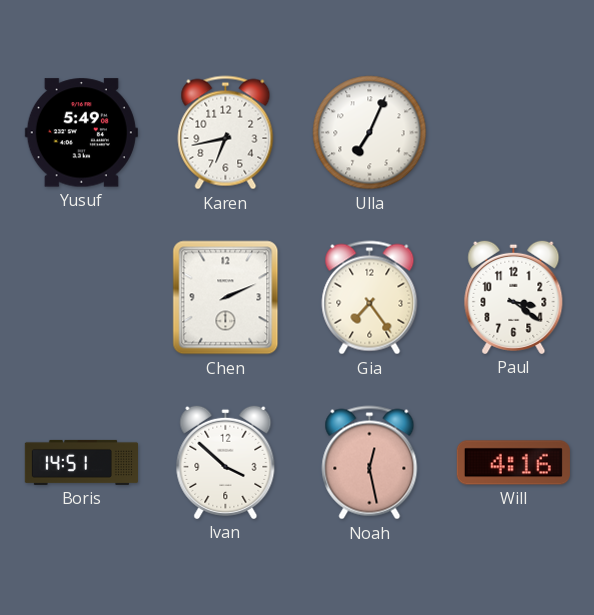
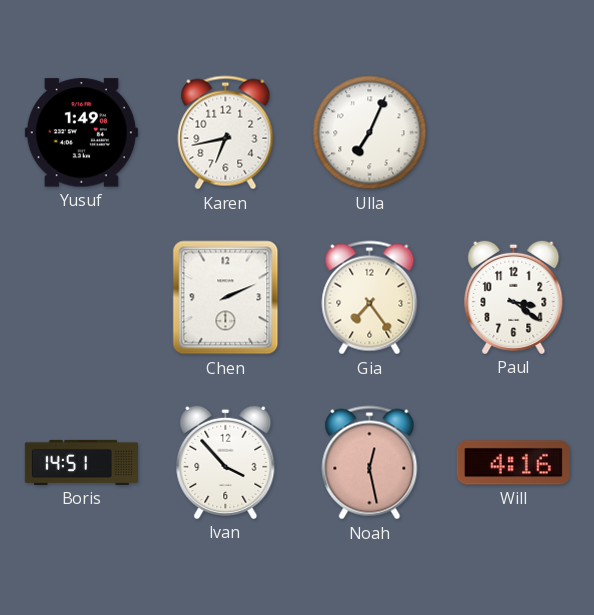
Yusuf: 5:49 -> 1:49
Ivan: 3:52 -> 3:53
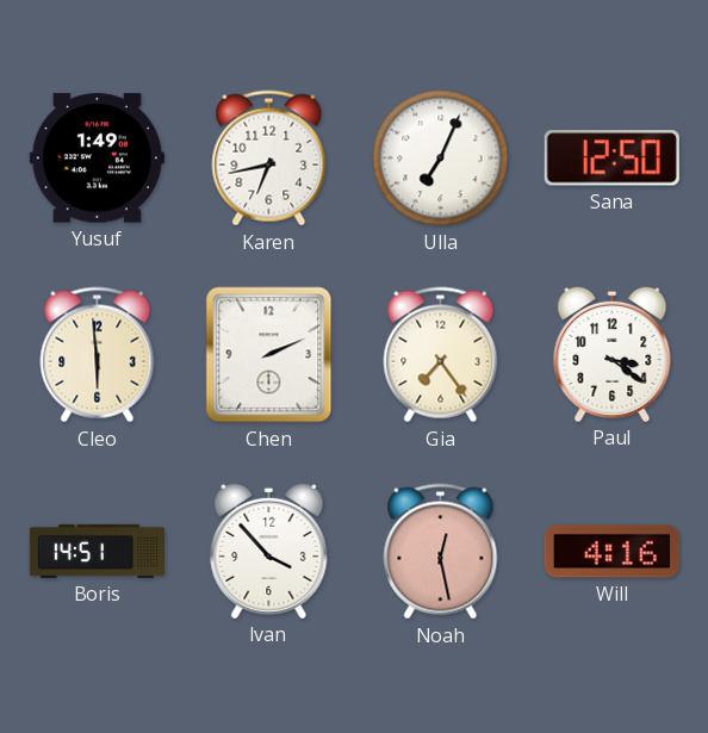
Sana: none -> 12:50
Cleo: none -> 5:59
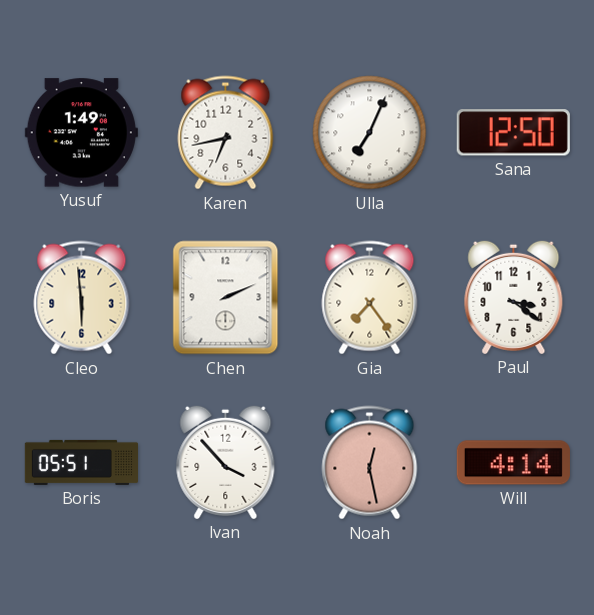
Boris: 14:51 -> 05:51
Will: 4:16 -> 4:14
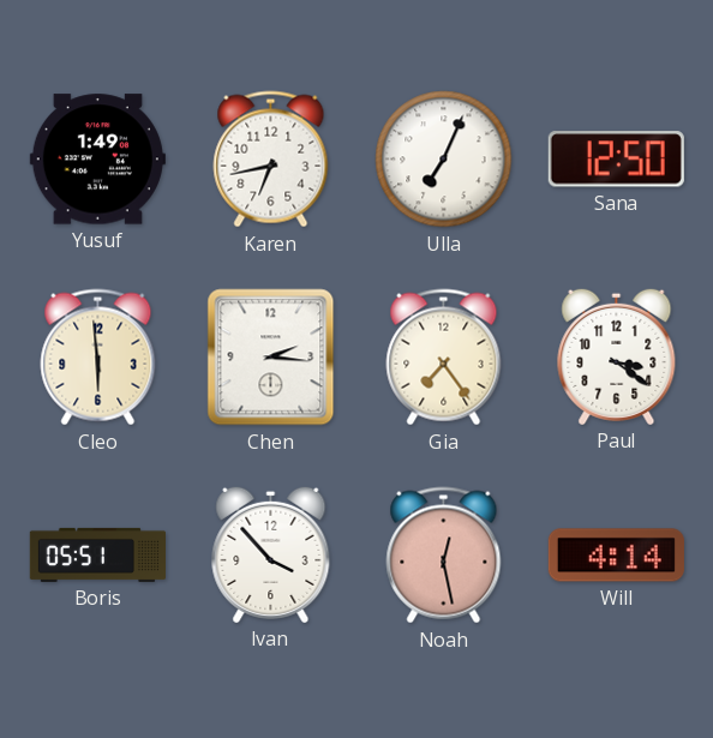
Chen: 2:11 -> 2:16
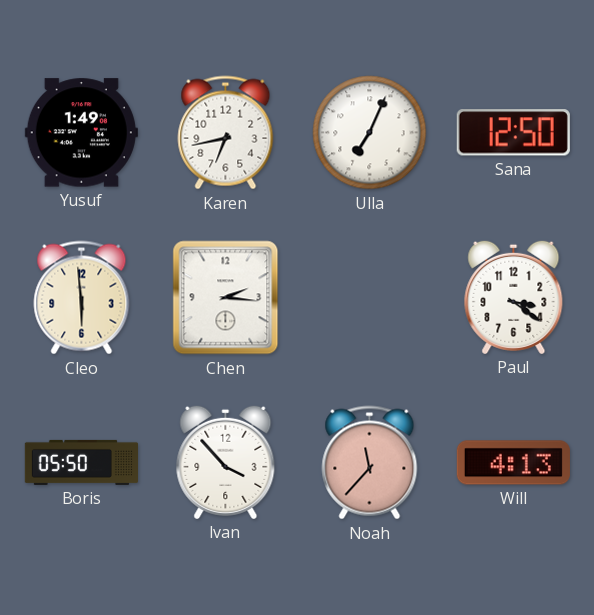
Gia: 7:24 -> none
Boris: 05:51 -> 05:50
Noah: 12:28 -> 11:37
Will: 4:14 -> 4:13
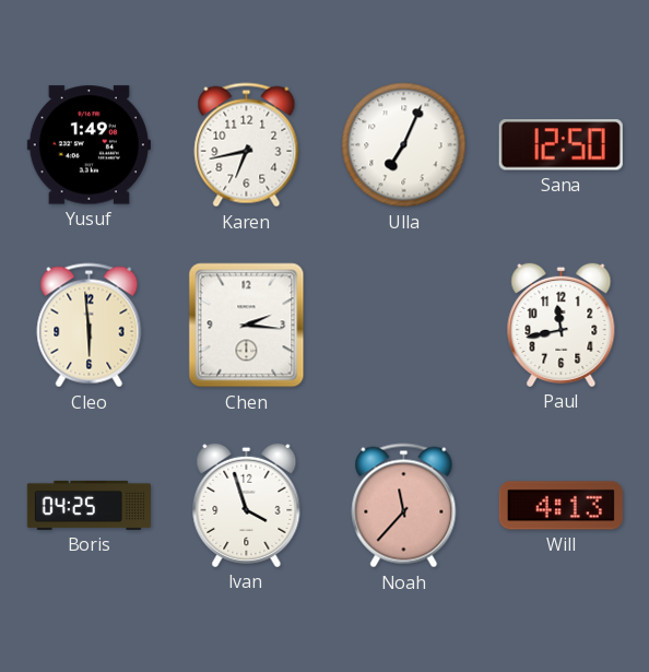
Paul: 3:21 -> 11:43
Boris: 05:50 -> 04:25
Ivan: 3:53 -> 3:57
